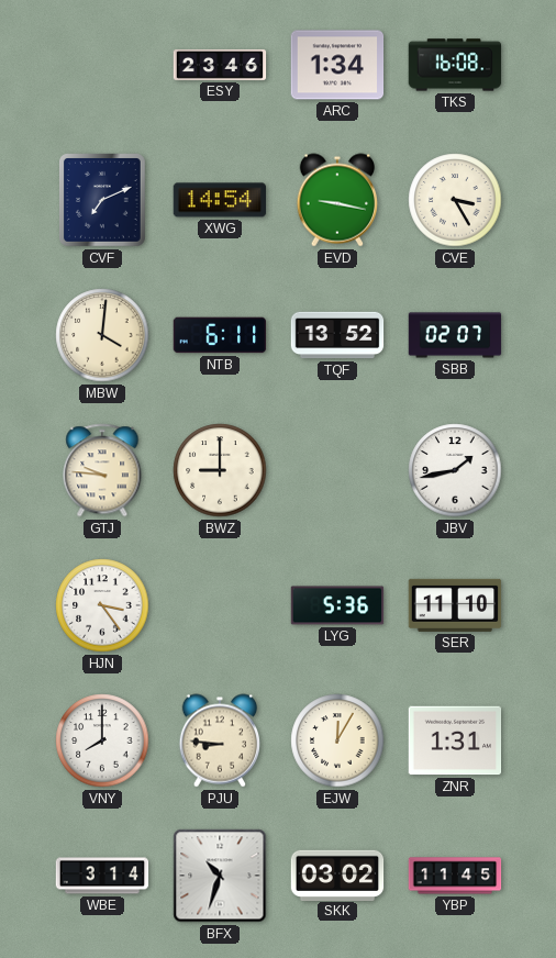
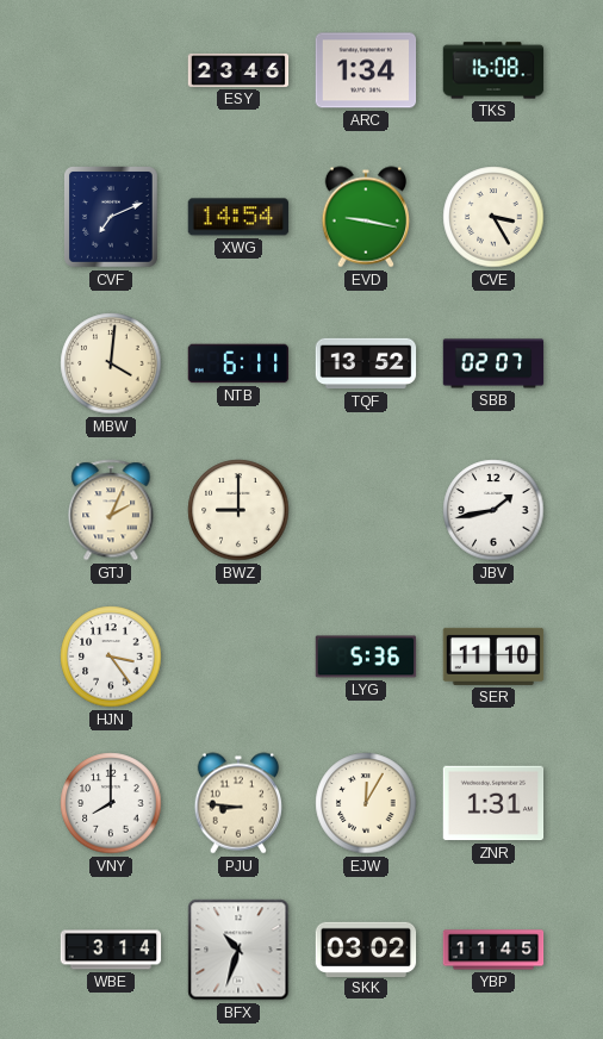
GTJ: 9:46 -> 2:04
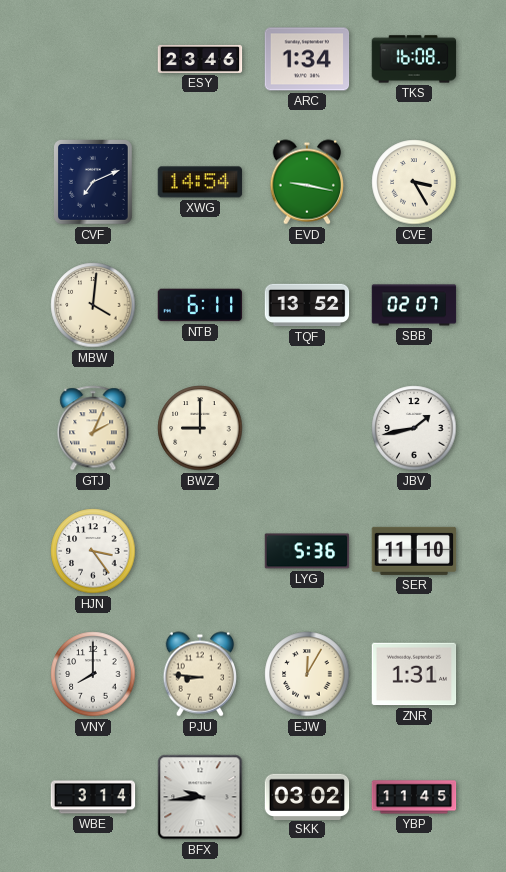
BFX: 10:33 -> 9:44
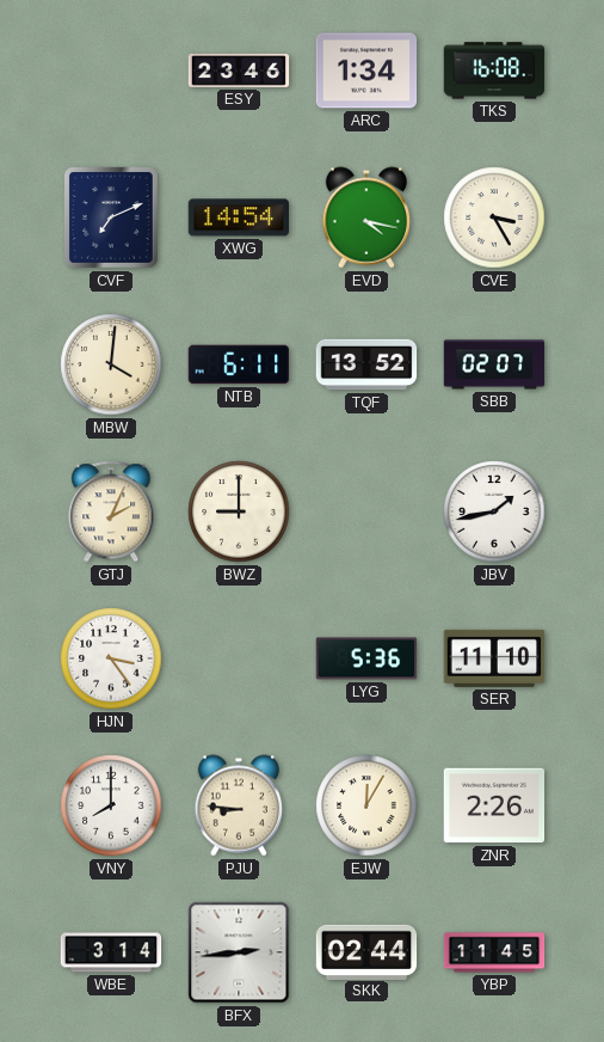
EVD: 9:17 -> 4:17
ZNR: 1:31 -> 2:26
BFX: 9:44 -> 2:44
SKK: 03:02 -> 02:44
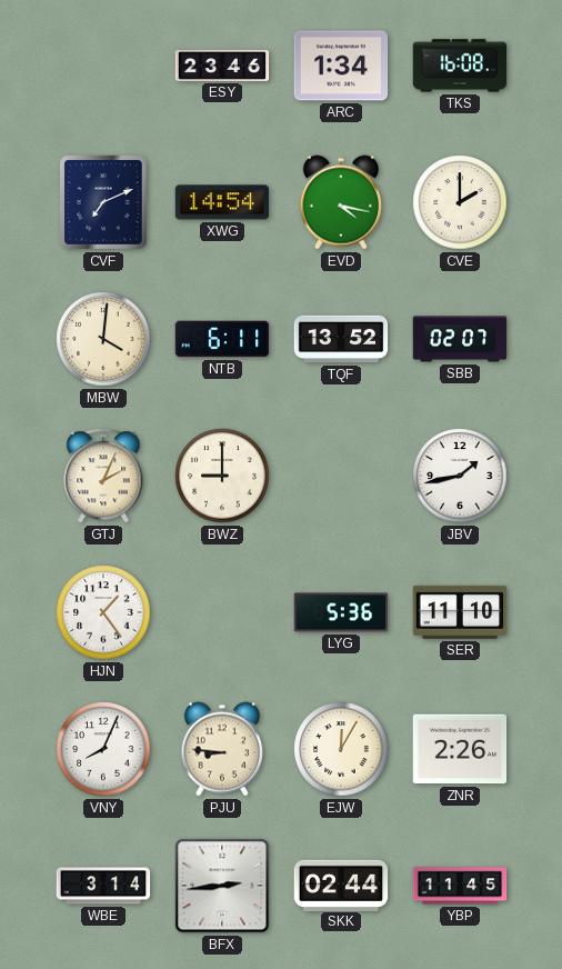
CVE: 3:25 -> 2:00
HJN: 3:24 -> 1:24
VNY: 8:00 -> 8:04
